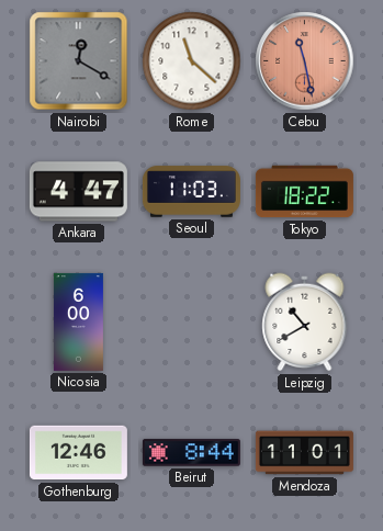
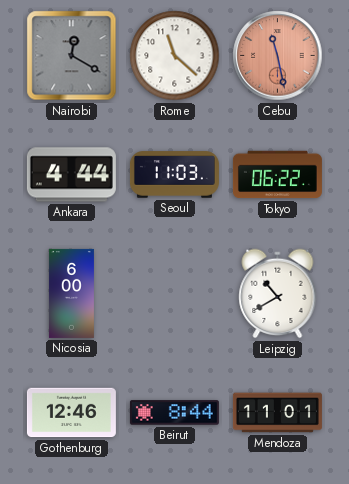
Ankara: 4:47 -> 4:44
Tokyo: 18:22 -> 06:22
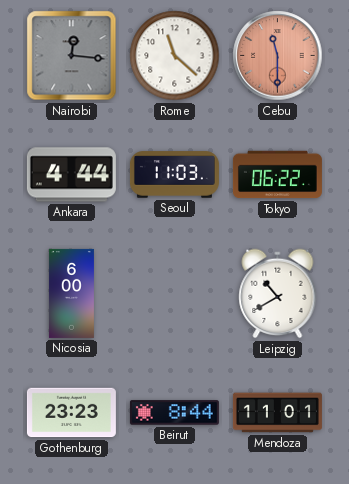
Nairobi: 12:20 -> 12:16
Cebu: 11:28 -> 11:30
Gothenburg: 12:46 -> 23:23
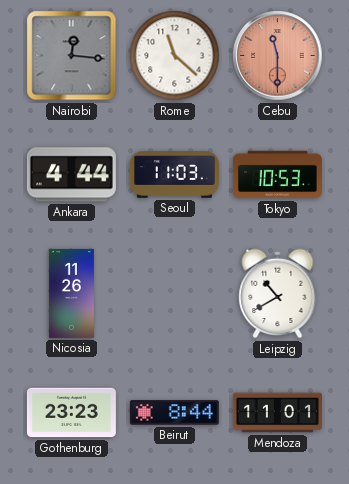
Tokyo: 06:22 -> 10:53
Nicosia: 6:00 -> 11:26
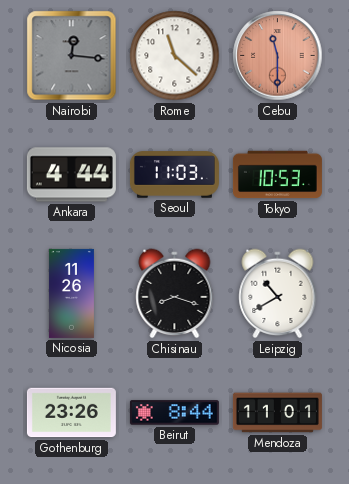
Chisinau: none -> 8:18
Gothenburg: 23:23 -> 23:26
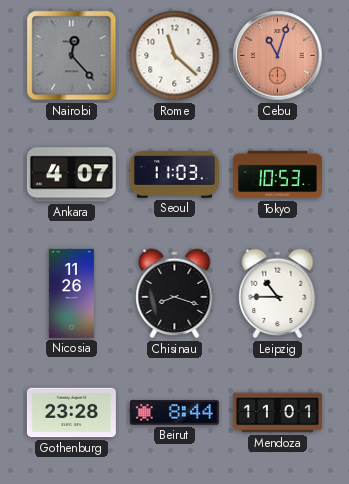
Nairobi: 12:16 -> 12:23
Cebu: 11:30 -> 11:03
Ankara: 4:44 -> 4:07
Leipzig: 10:40 -> 10:45
Gothenburg: 23:26 -> 23:28
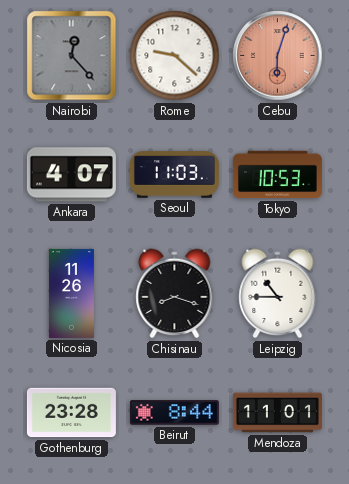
Rome: 11:22 -> 9:22
Cebu: 11:03 -> 6:03
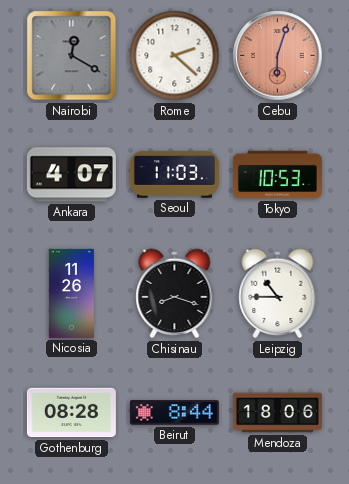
Nairobi: 12:23 -> 12:20
Rome: 9:22 -> 2:22
Gothenburg: 23:28 -> 08:28
Mendoza: 11:01 -> 18:06
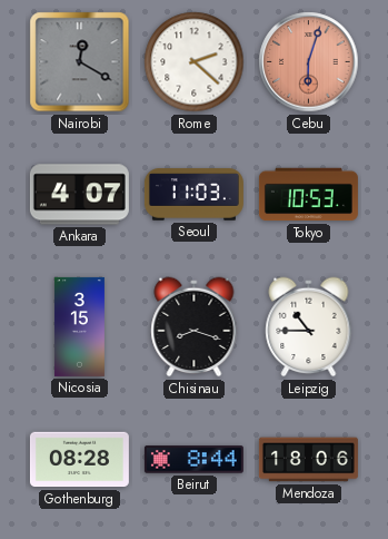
Nicosia: 11:26 -> 3:15
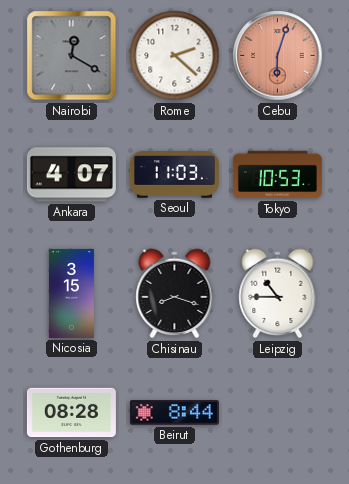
Mendoza: 18:06 -> none
